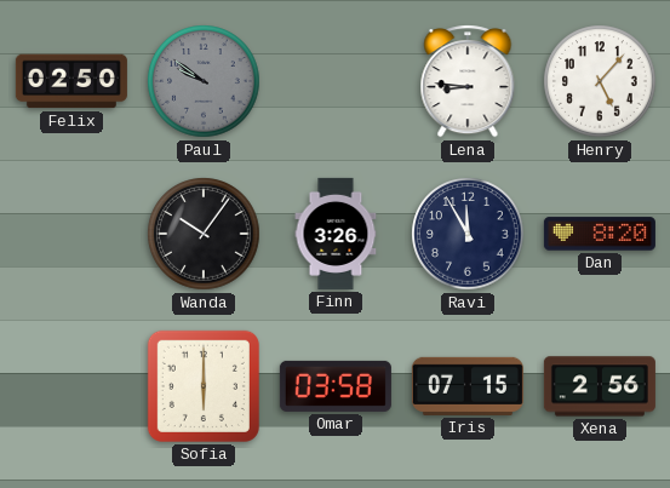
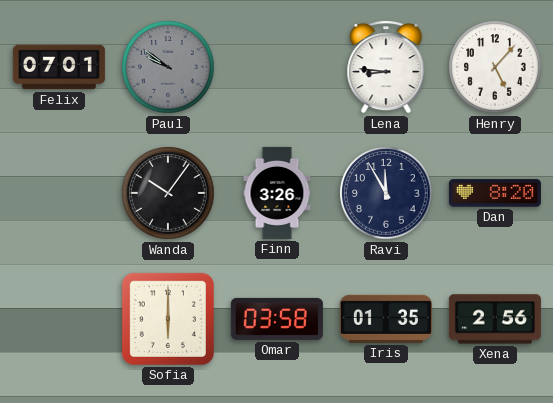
Felix: 02:50 -> 07:01
Iris: 07:15 -> 01:35
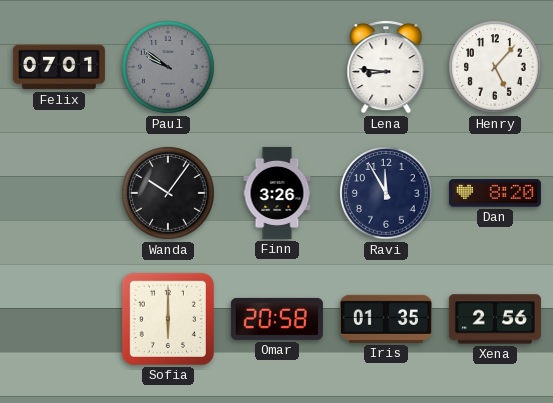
Omar: 03:58 -> 20:58
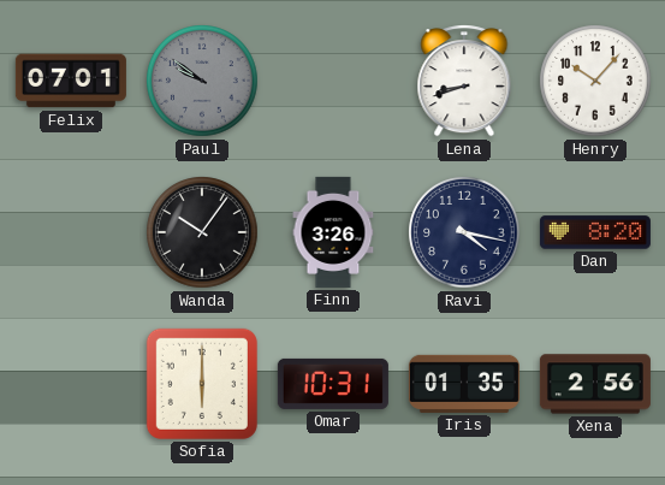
Lena: 8:46 -> 8:42
Henry: 5:07 -> 10:07
Ravi: 11:55 -> 4:17
Omar: 20:58 -> 10:31
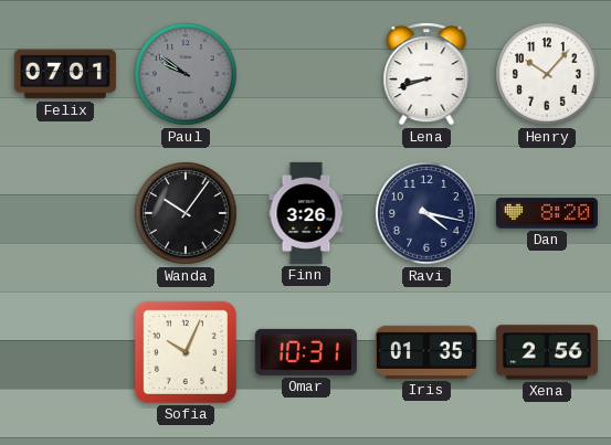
Sofia: 6:00 -> 10:04
